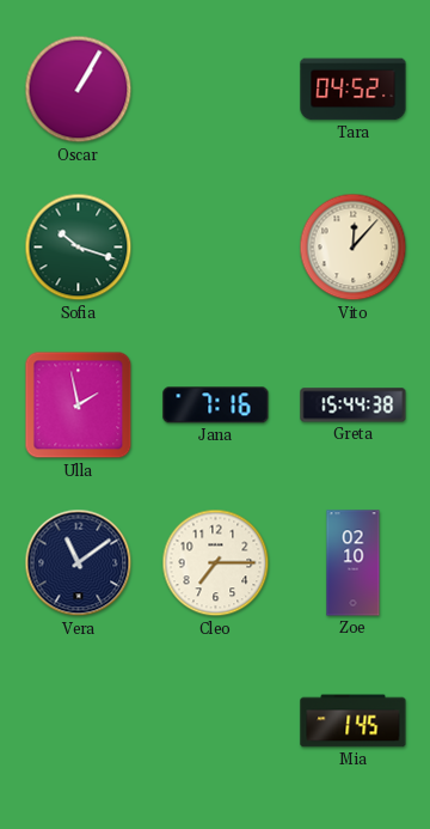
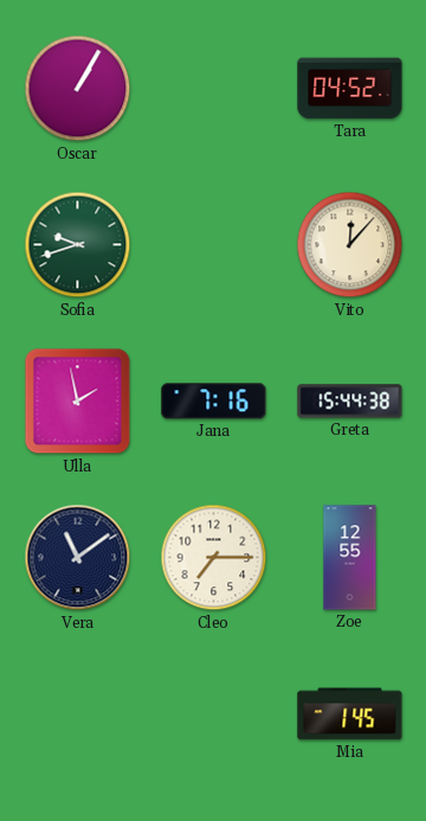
Sofia: 10:18 -> 9:42
Zoe: 02:10 -> 12:55
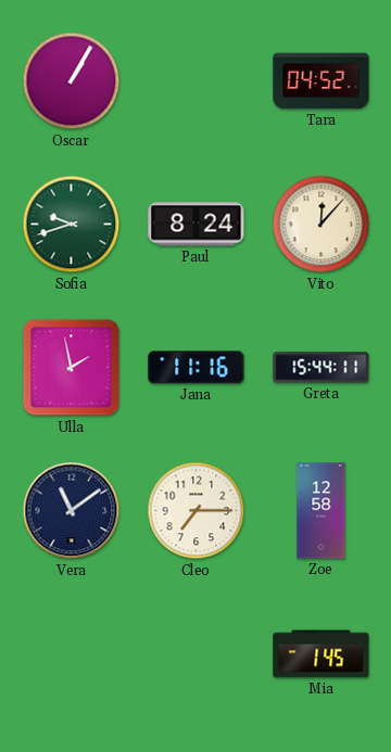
Paul: none -> 8:24
Jana: 7:16 -> 11:16
Greta: 15:44:38 -> 15:44:11
Zoe: 12:55 -> 12:58
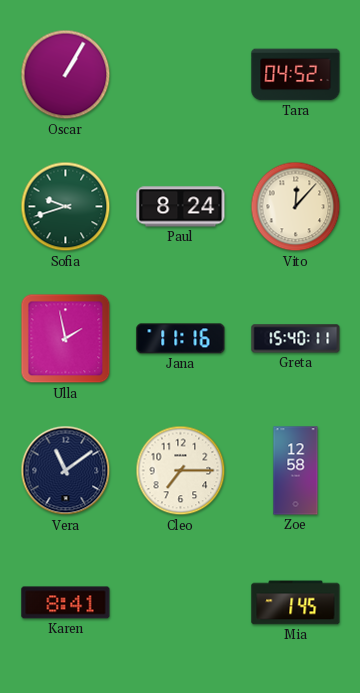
Greta: 15:44 -> 15:40
Karen: none -> 8:41
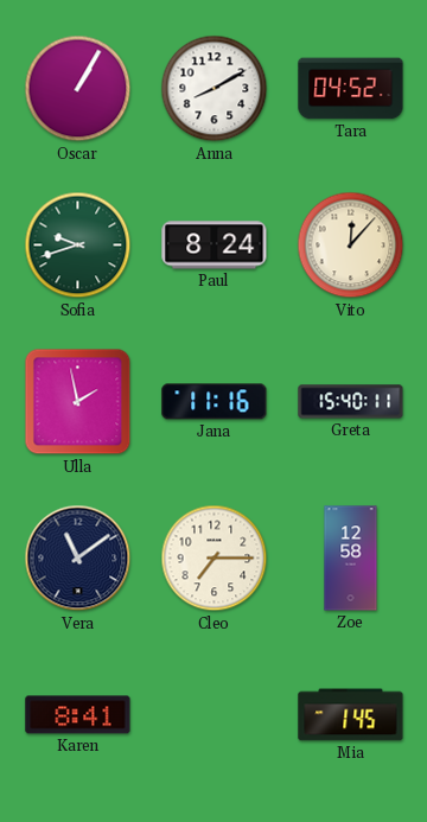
Anna: none -> 8:10
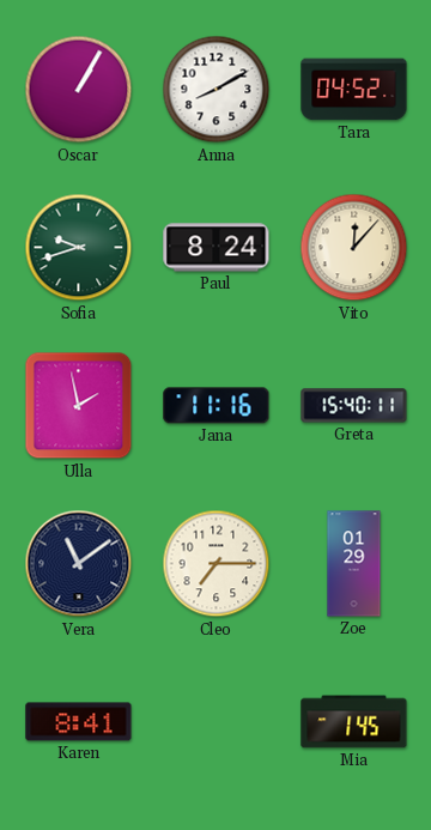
Zoe: 12:58 -> 01:29
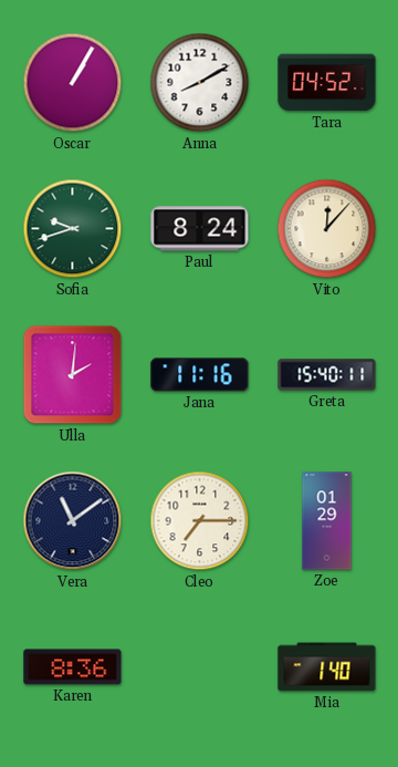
Ulla: 1:58 -> 2:01
Karen: 8:41 -> 8:36
Mia: 1:45 -> 1:40
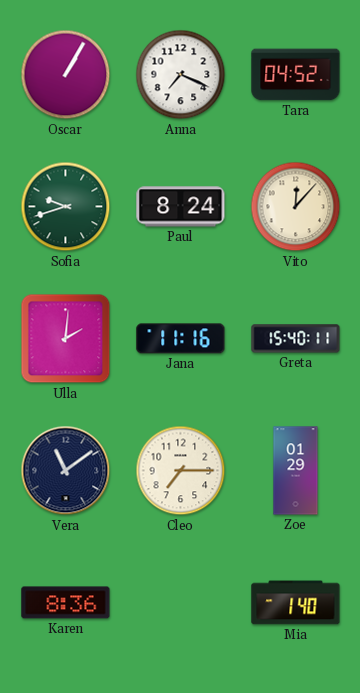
Anna: 8:10 -> 7:19
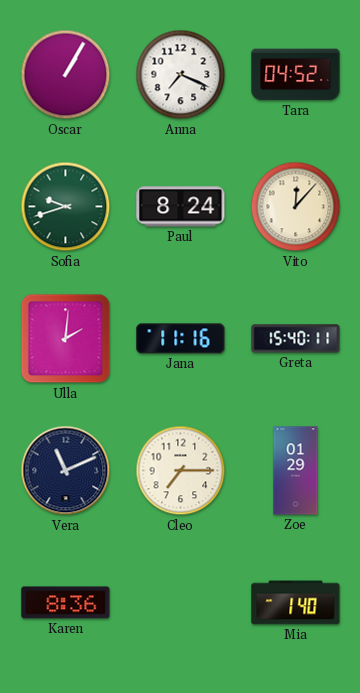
Vera: 11:09 -> 11:11
